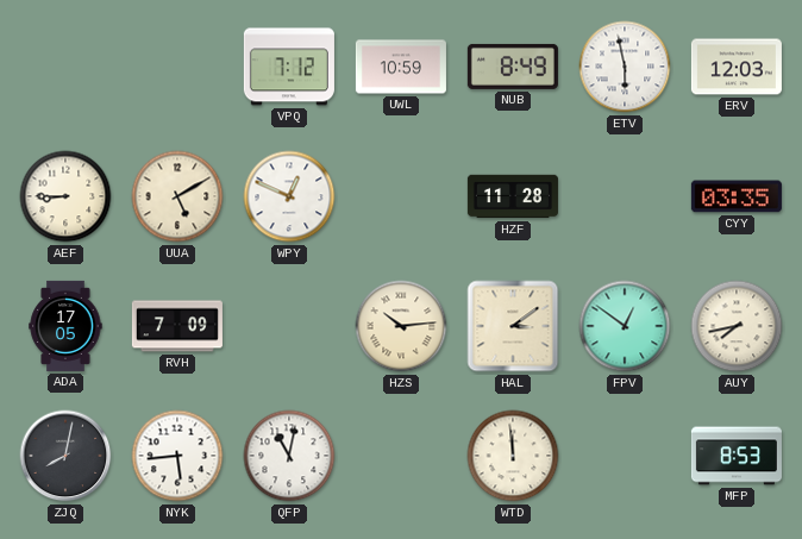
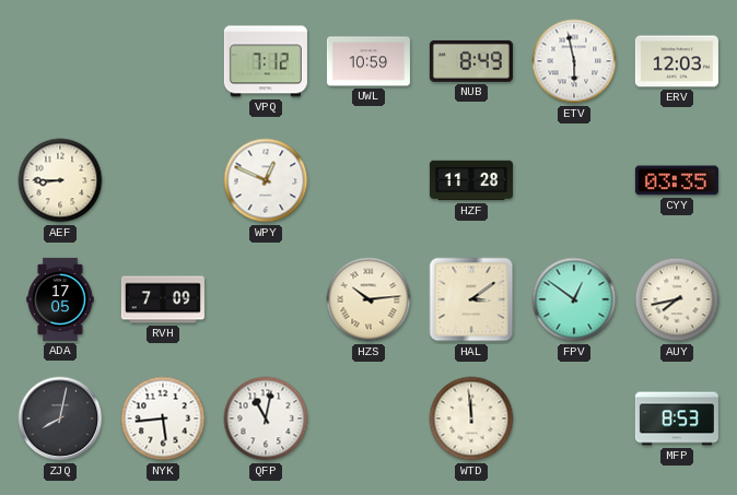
UUA: 5:10 -> none
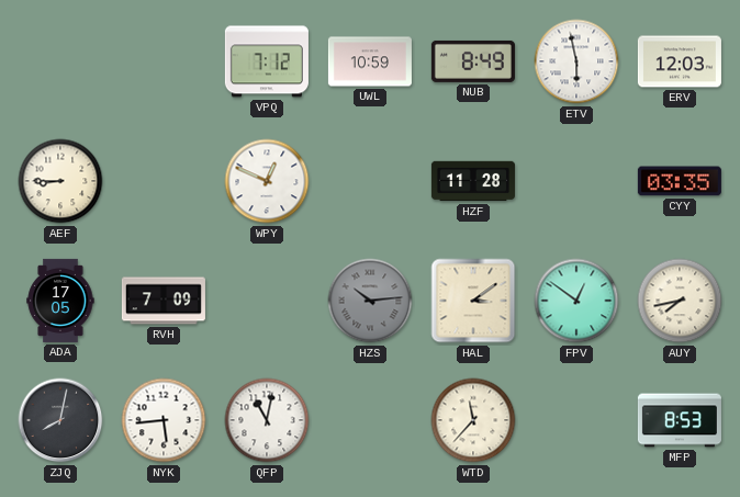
HZS dial: cream -> grey
WTD: 11:59 -> 11:37
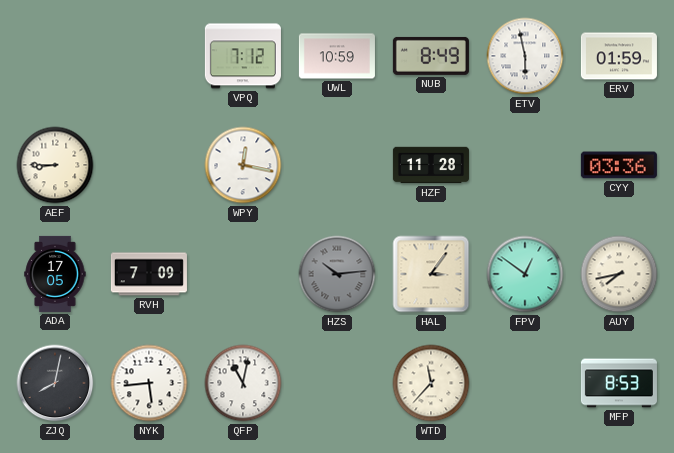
ERV: 12:03 -> 01:59
WPY: 12:49 -> 12:17
CYY: 03:35 -> 03:36
HAL: 3:09 -> 3:06
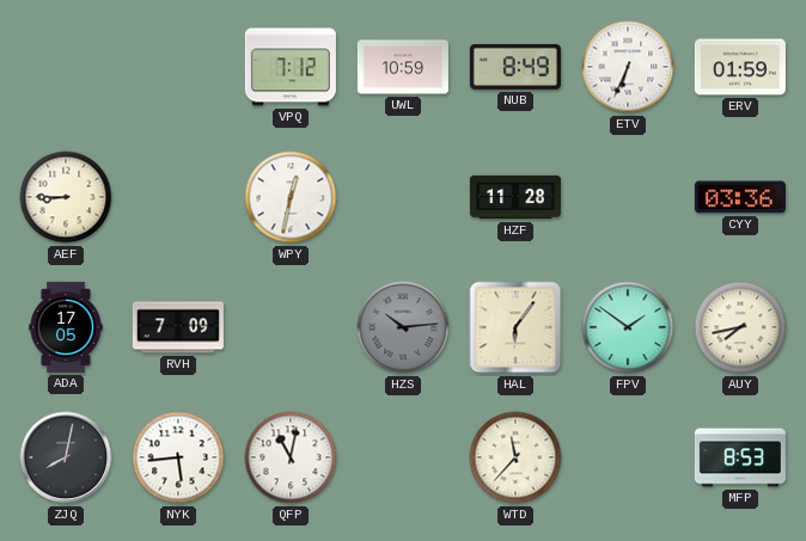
ETV: 5:58 -> 6:34
WPY: 12:17 -> 12:32
HAL: 3:06 -> 6:06
FPV: 12:51 -> 1:51
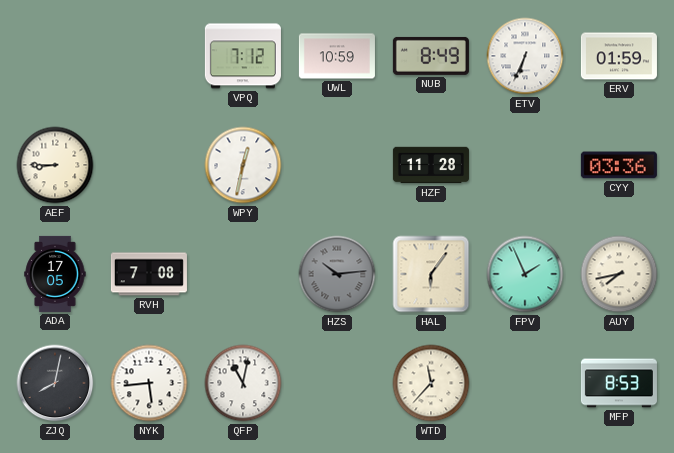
RVH: 7:09 -> 7:08
FPV: 1:51 -> 1:56
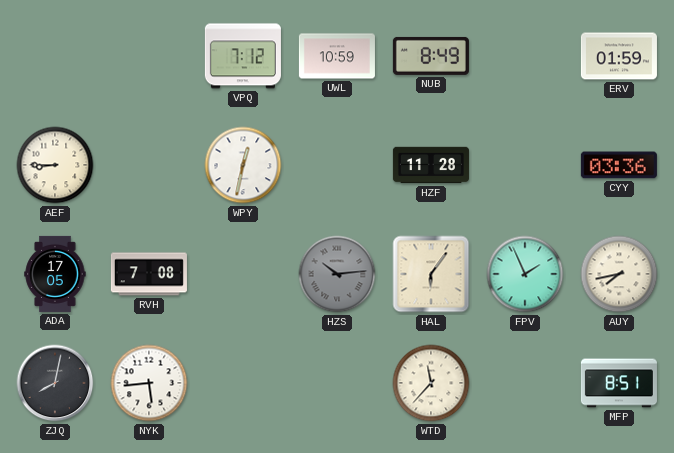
ETV: 6:34 -> none
QFP: 11:02 -> none
MFP: 8:53 -> 8:51
